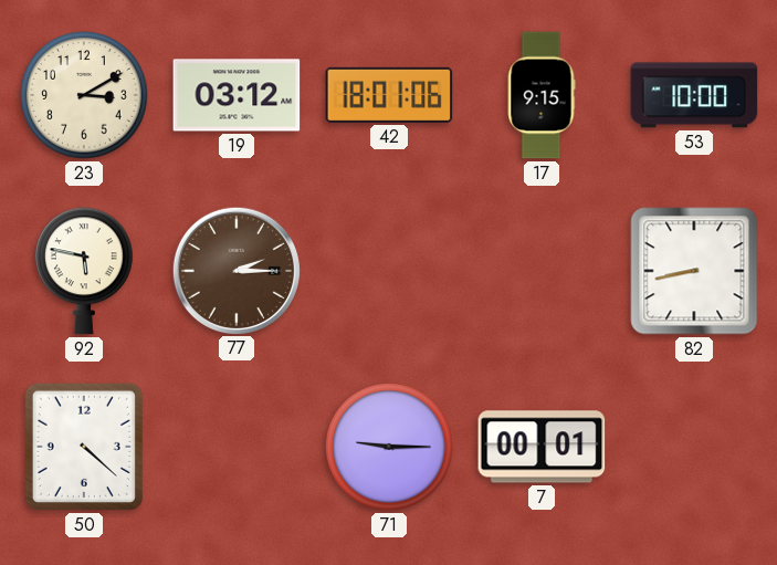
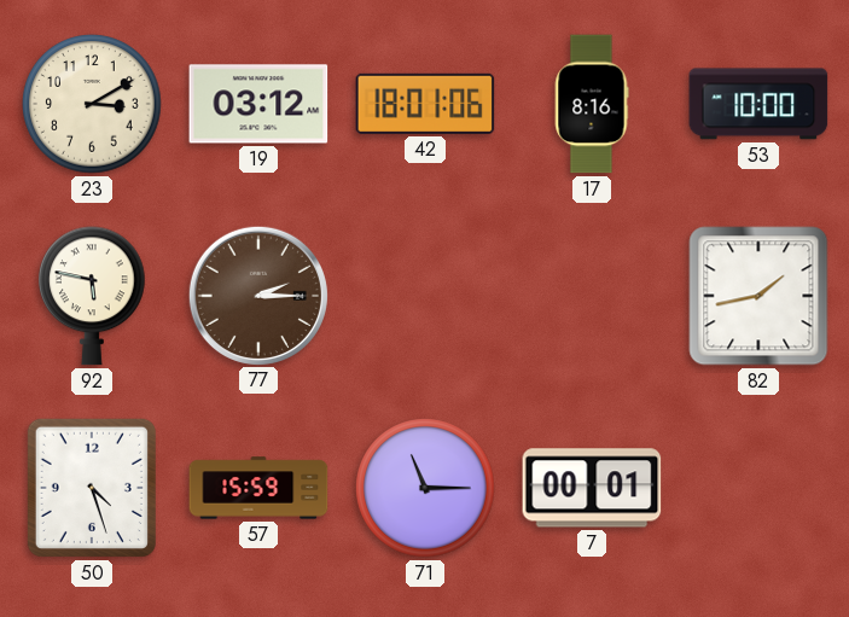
17: 9:15 -> 8:16
82: 8:43 -> 1:43
50: 4:22 -> 4:27
57: none -> 15:59
71: 9:15 -> 11:15
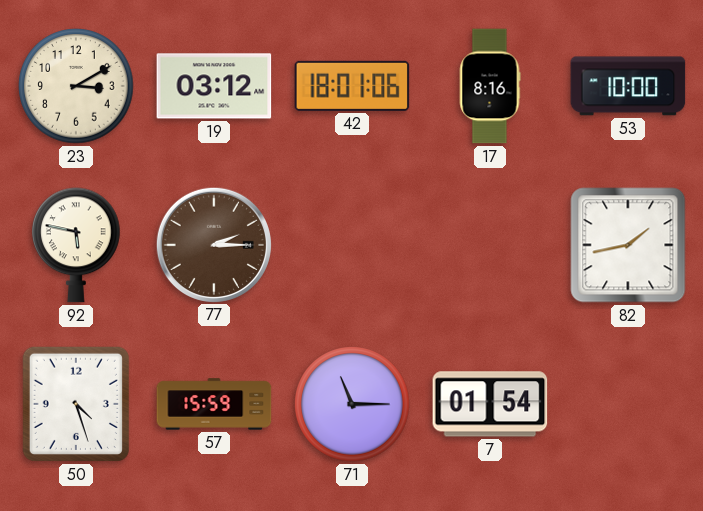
7: 00:01 -> 01:54
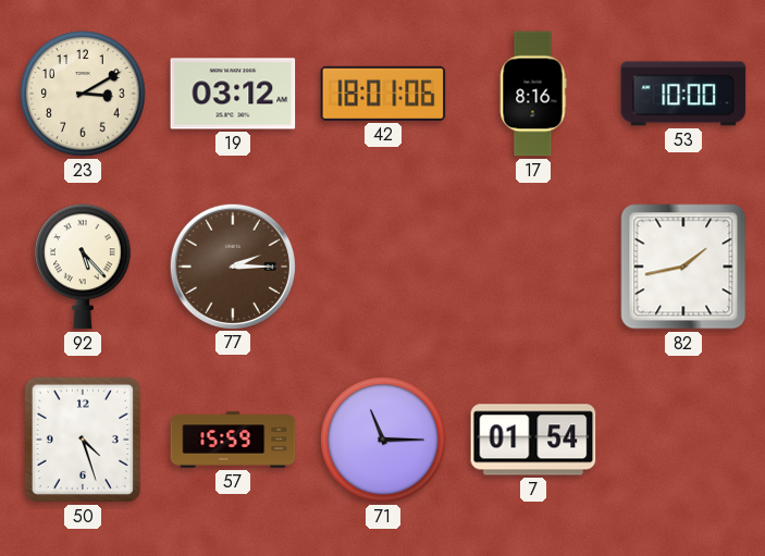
92: 5:47 -> 5:23
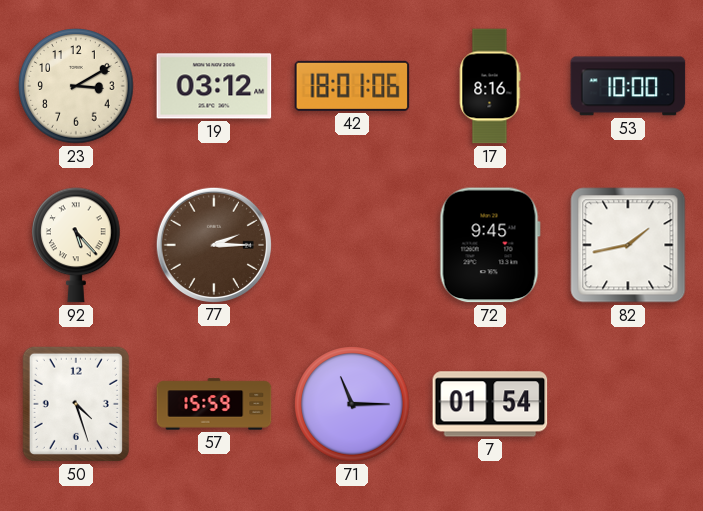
72: none -> 9:45
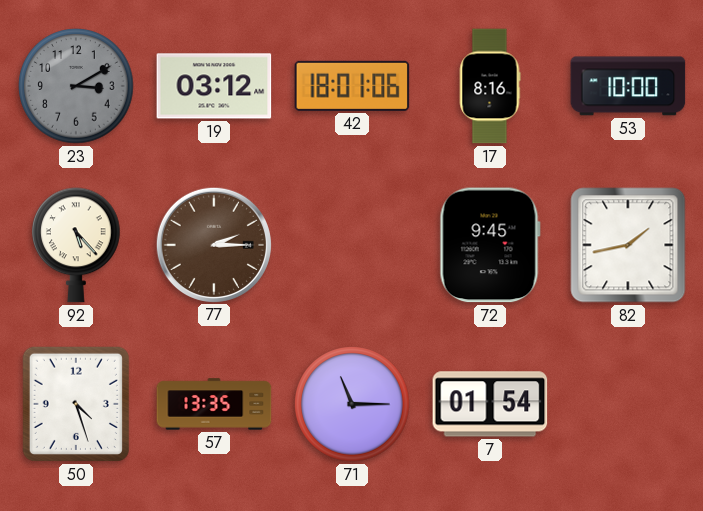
23 dial: cream -> grey
57: 15:59 -> 13:35
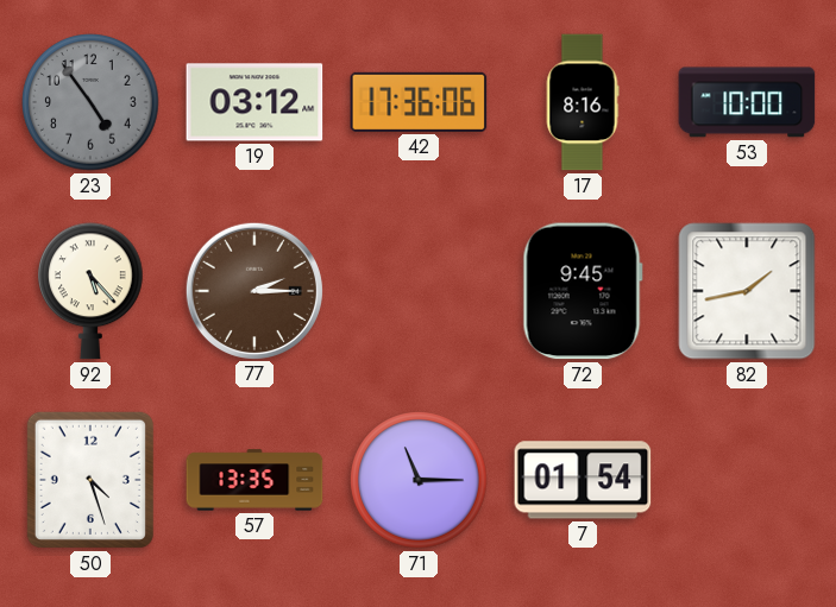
23: 3:10 -> 4:54
42: 18:01 -> 17:36
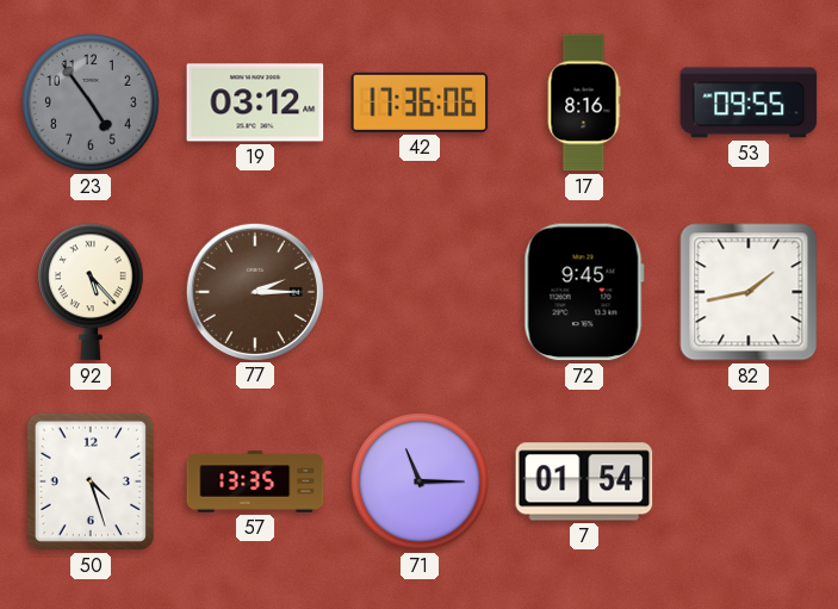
53: 10:00 -> 09:55
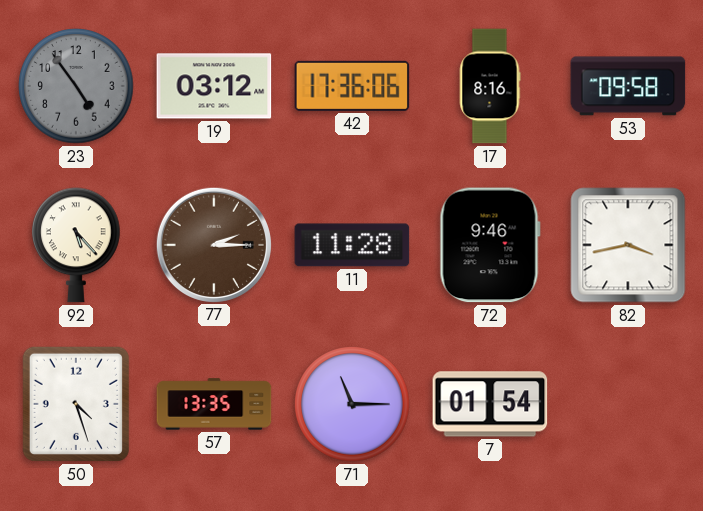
53: 09:55 -> 09:58
11: none -> 11:28
72: 9:45 -> 9:46
82: 1:43 -> 3:43
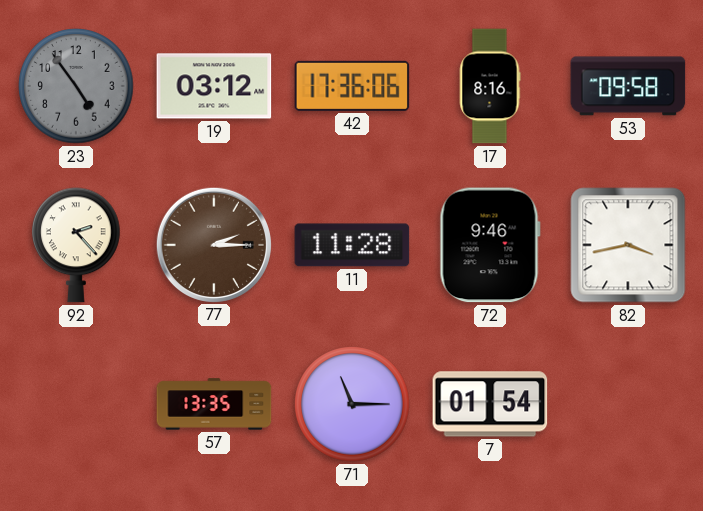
92: 5:23 -> 2:23
50: 4:27 -> none
